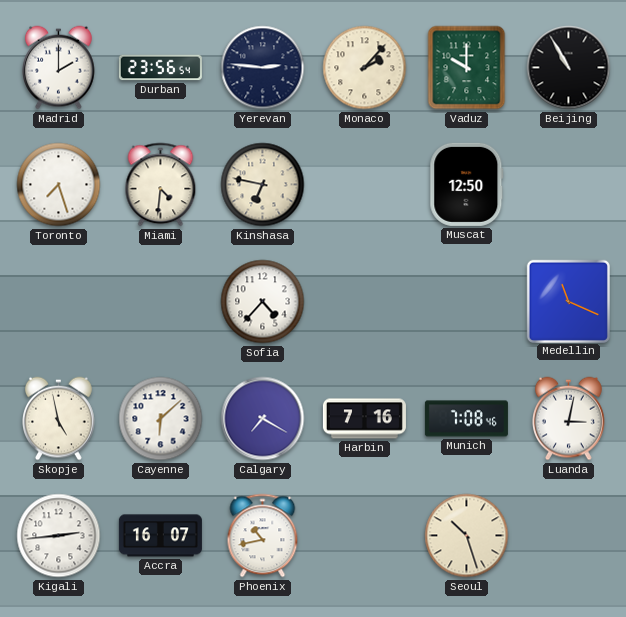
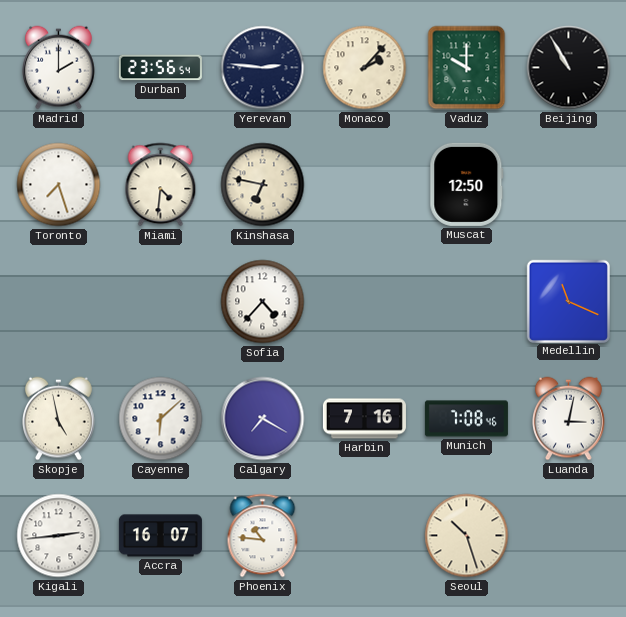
Phoenix: 10:43 -> 10:46
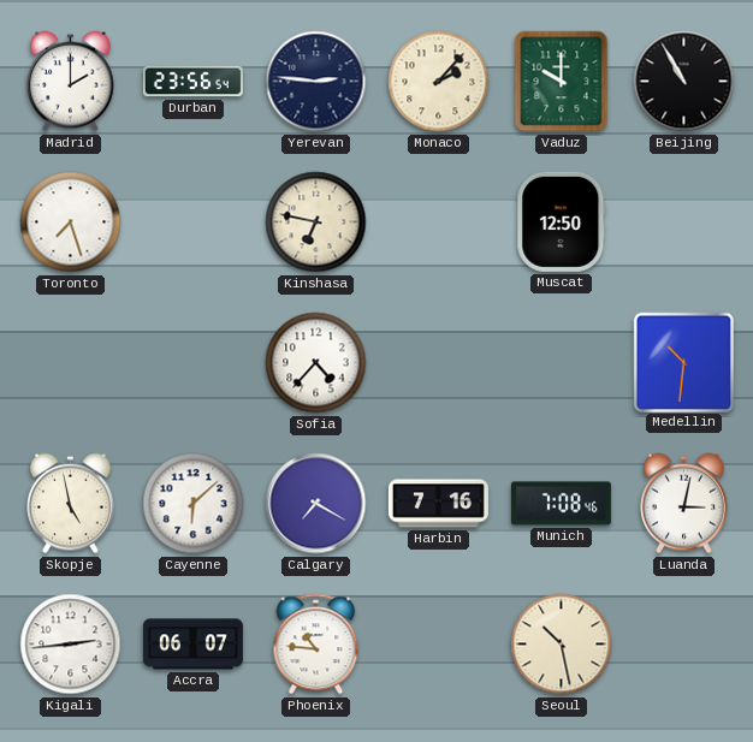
Miami: 4:31 -> none
Medellin: 11:19 -> 10:31
Accra: 16:07 -> 06:07
Seoul: 10:27 -> 10:28
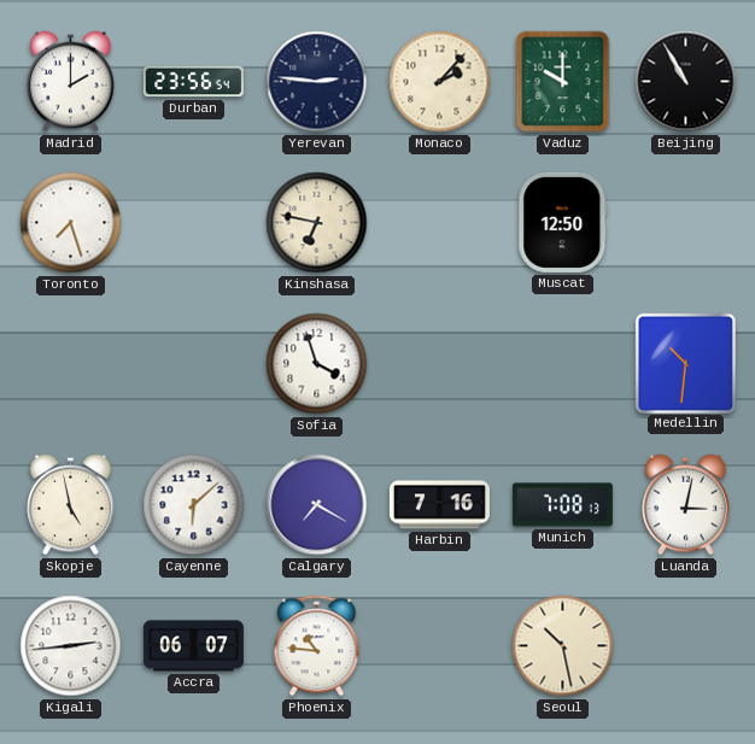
Sofia: 4:37 -> 3:57
Munich: 7:08:46 -> 7:08:13
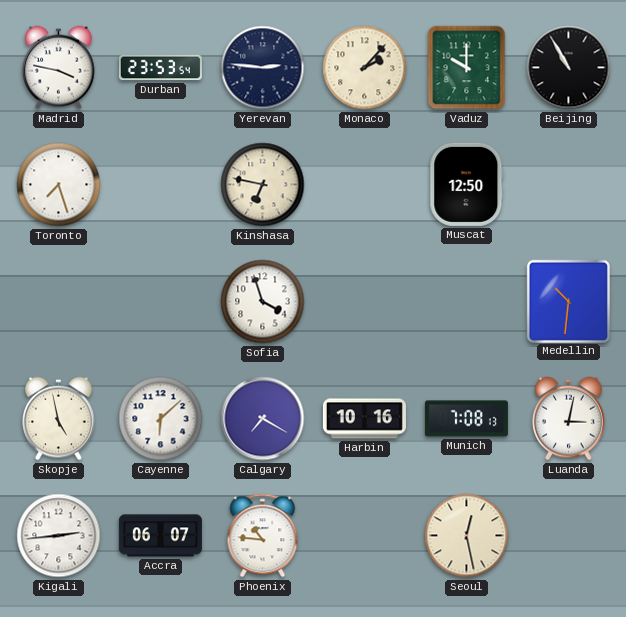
Madrid: 2:00 -> 3:47
Durban: 23:56 -> 23:53
Harbin: 7:16 -> 10:16
Seoul: 10:28 -> 12:28
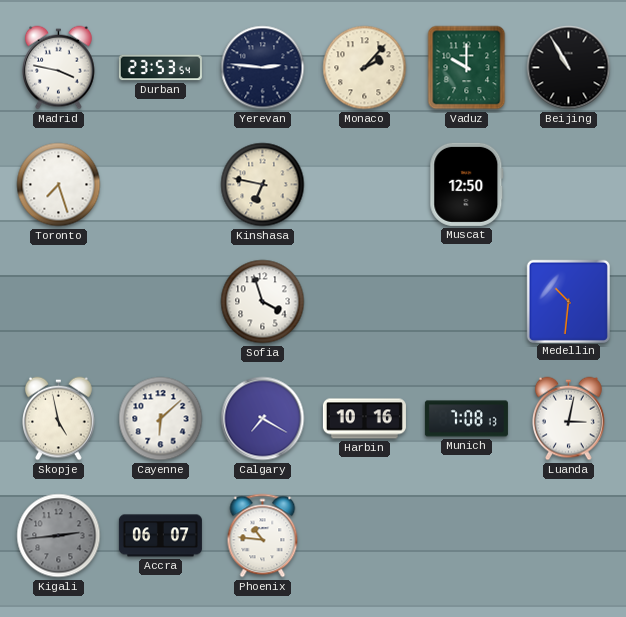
Kigali dial: white -> grey
Seoul: 12:28 -> none
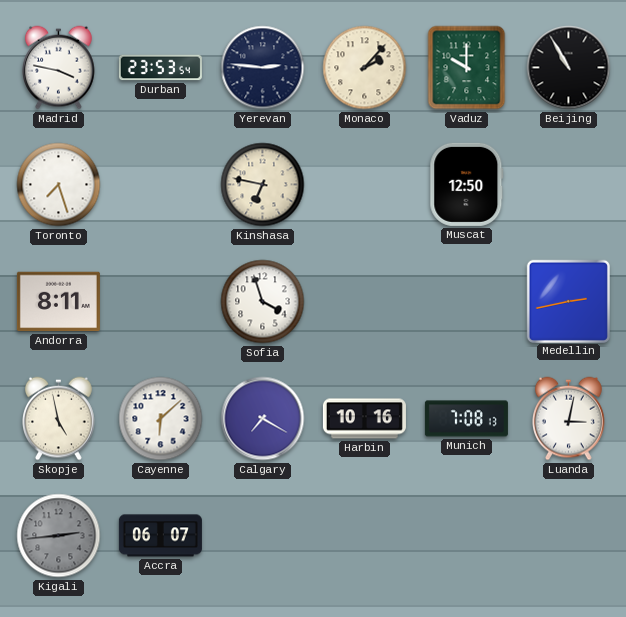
Andorra: none -> 8:11
Medellin: 10:31 -> 2:43
Phoenix: 10:46 -> none
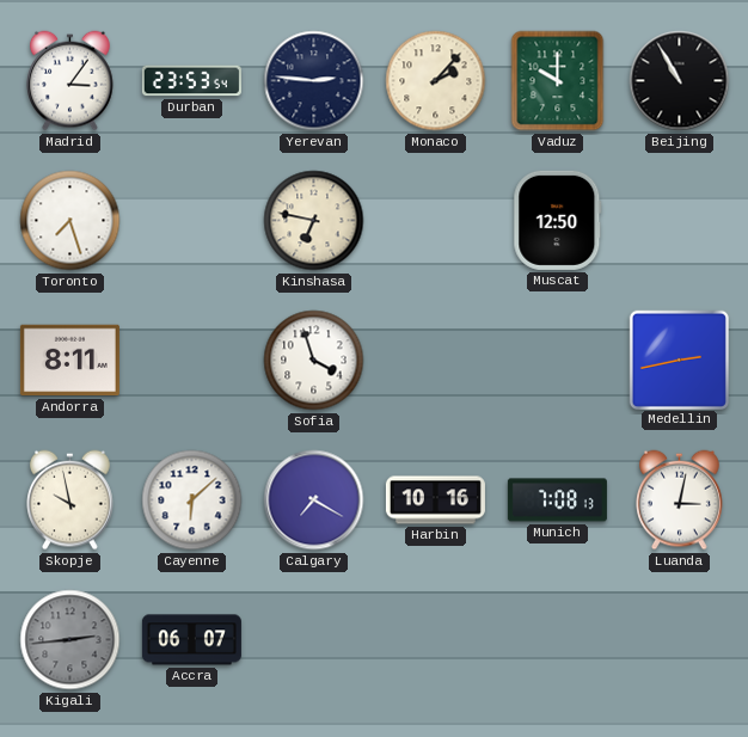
Madrid: 3:47 -> 3:06
Skopje: 4:58 -> 9:58
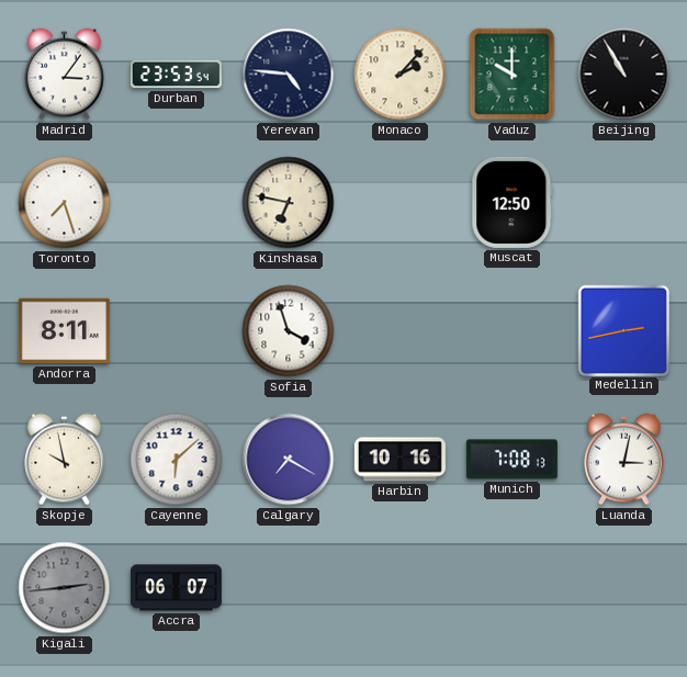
Yerevan: 2:46 -> 4:46
